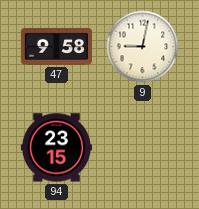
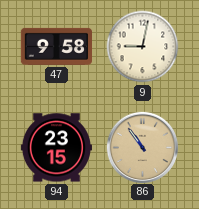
86: none -> 10:54
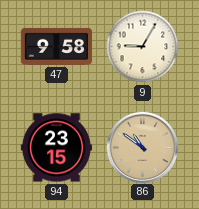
9: 9:02 -> 9:05
86: 10:54 -> 10:51
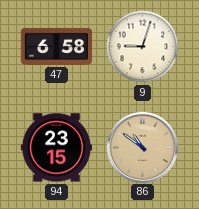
47: 9:58 -> 6:58
9: 9:05 -> 9:03
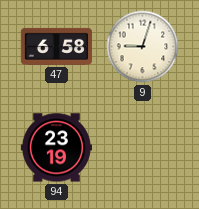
94: 23:15 -> 23:19
86: 10:51 -> none
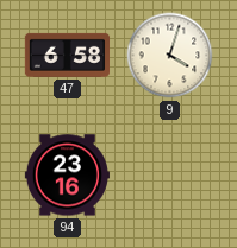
9: 9:03 -> 4:03
94: 23:19 -> 23:16
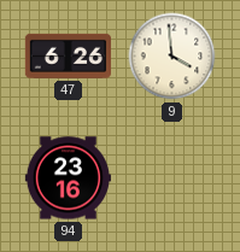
47: 6:58 -> 6:26
9: 4:03 -> 3:59
